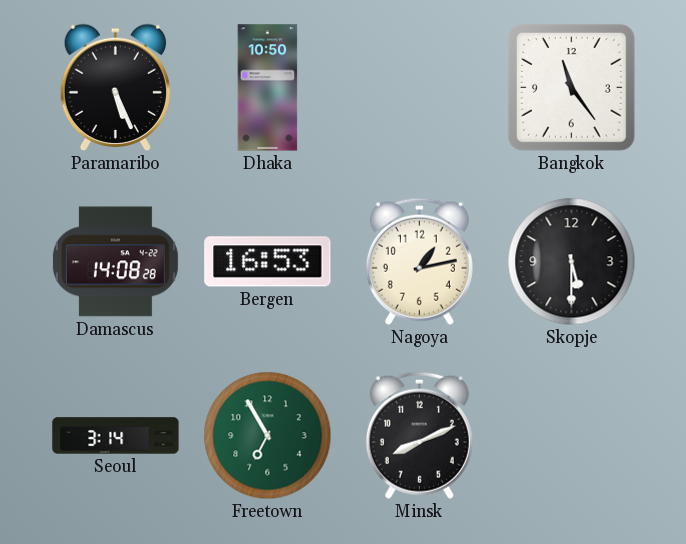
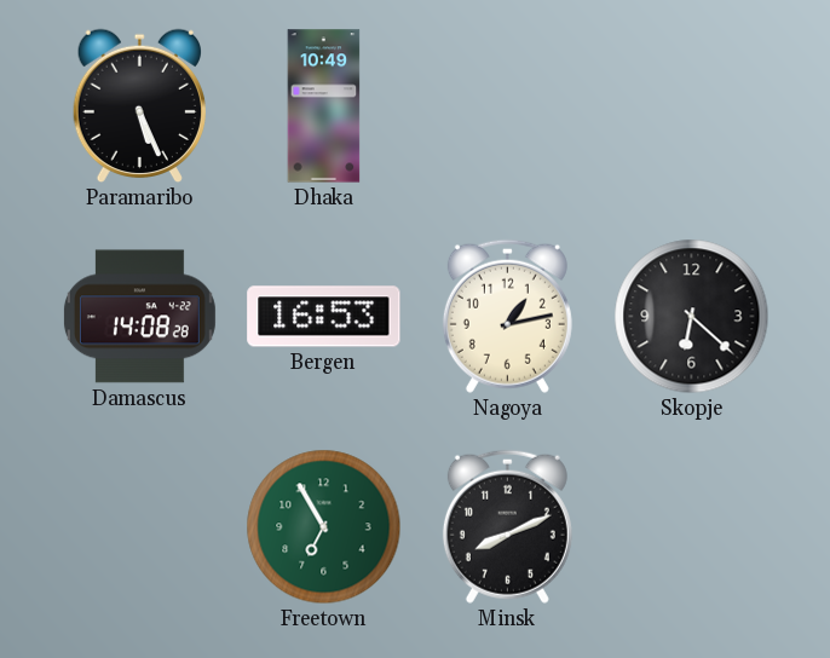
Dhaka: 10:50 -> 10:49
Bangkok: 11:24 -> none
Skopje: 5:30 -> 6:22
Seoul: 3:14 -> none
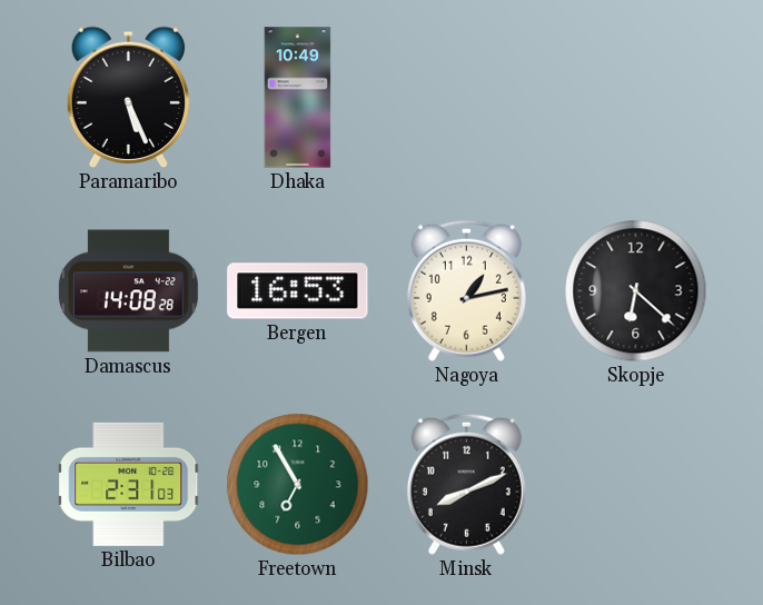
Bilbao: none -> 2:31
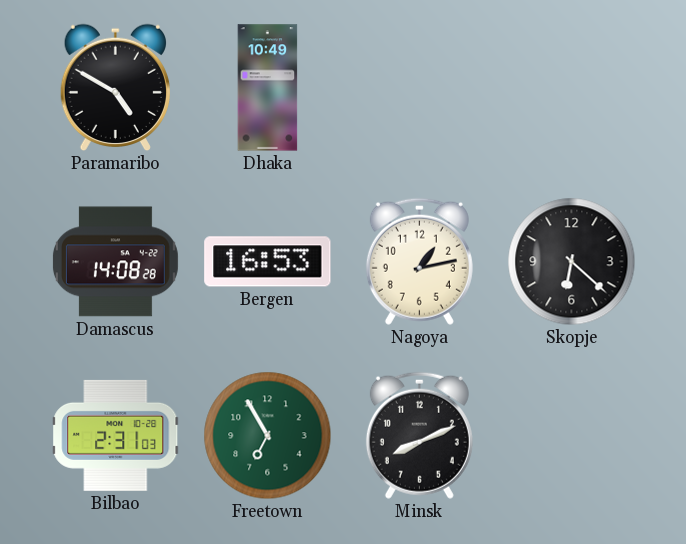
Paramaribo: 5:26 -> 4:50
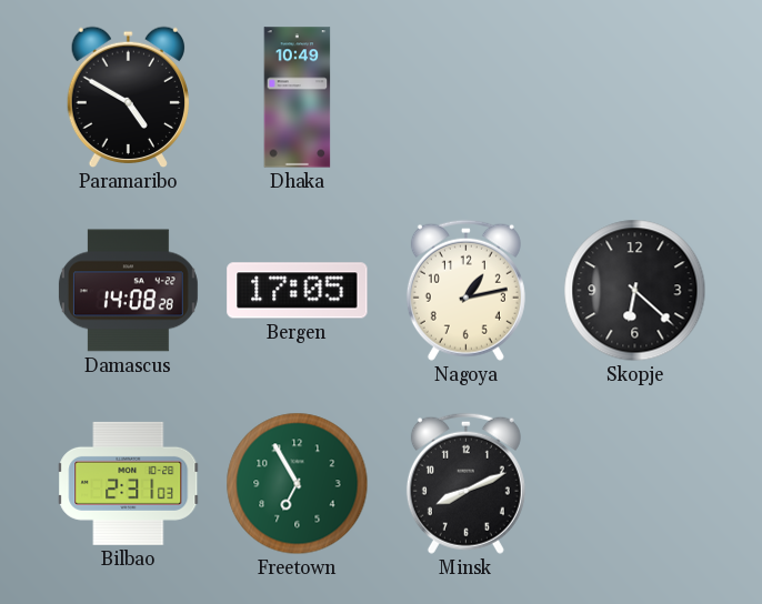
Bergen: 16:53 -> 17:05
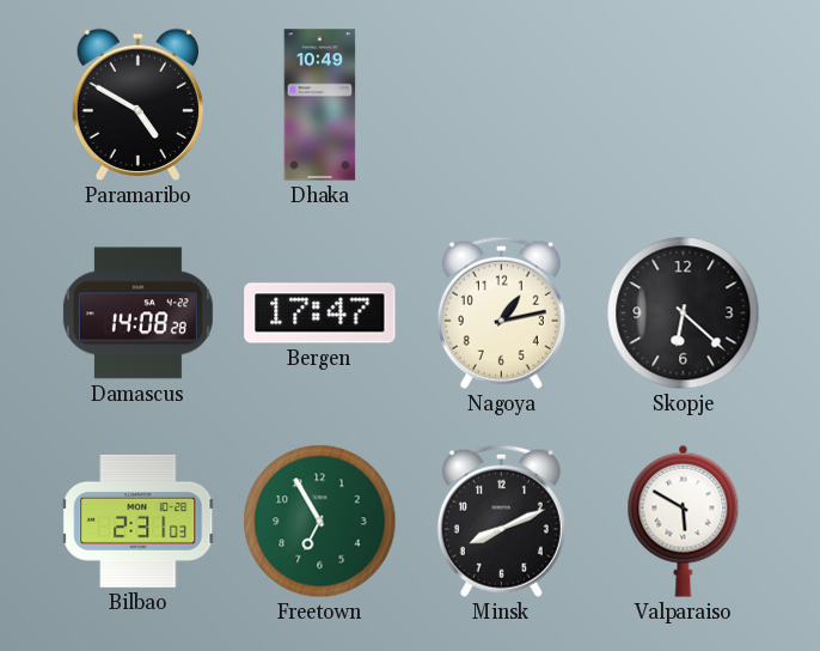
Bergen: 17:05 -> 17:47
Valparaiso: none -> 5:50
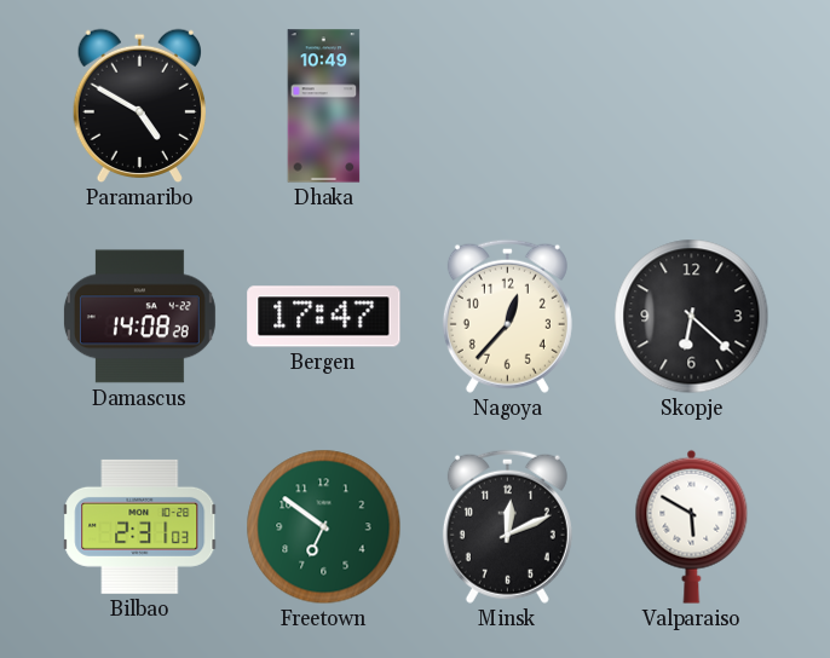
Nagoya: 1:13 -> 12:37
Freetown: 6:55 -> 6:51
Minsk: 8:11 -> 12:11
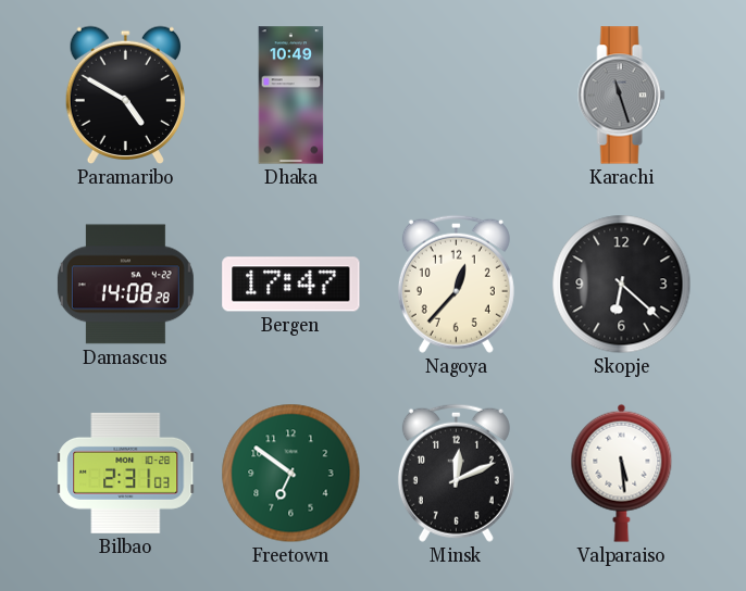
Karachi: none -> 11:27
Valparaiso: 5:50 -> 5:29
